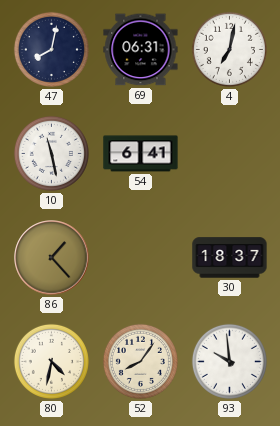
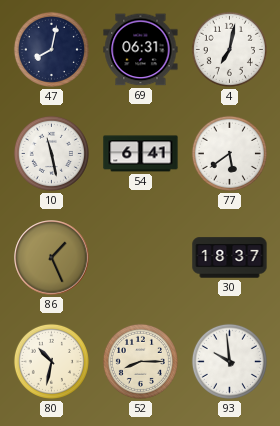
77: none -> 5:39
86: 1:23 -> 1:26
80: 4:32 -> 10:32
52: 8:06 -> 8:15
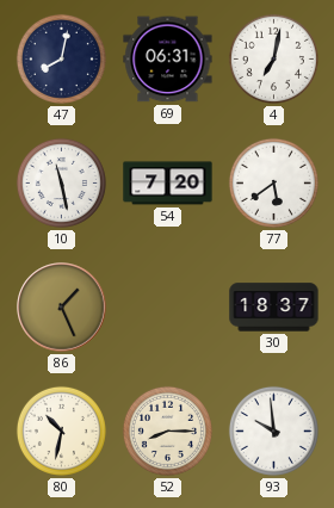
54: 6:41 -> 7:20
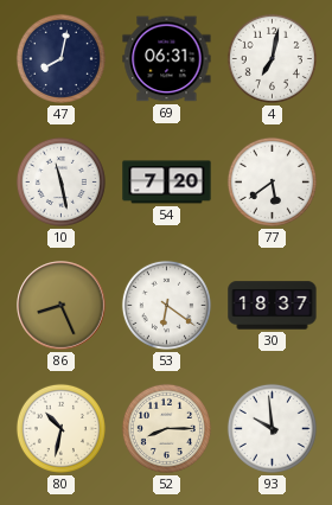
86: 1:26 -> 8:26
53: none -> 6:21
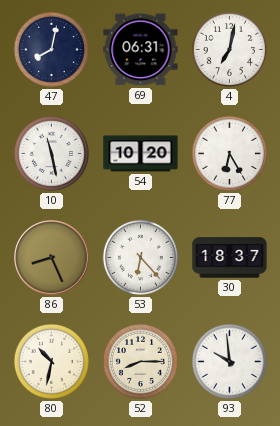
54: 7:20 -> 10:20
77: 5:39 -> 6:25
53: 6:21 -> 6:23
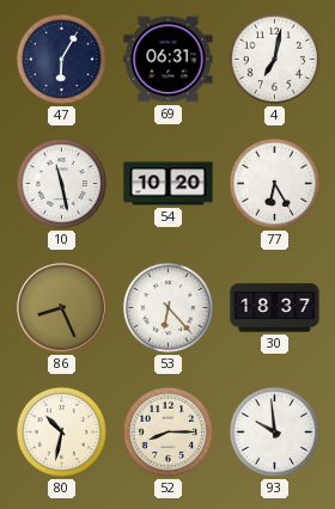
47: 8:02 -> 6:05
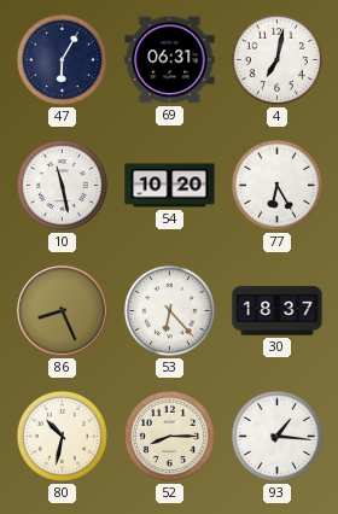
93: 9:59 -> 1:16
